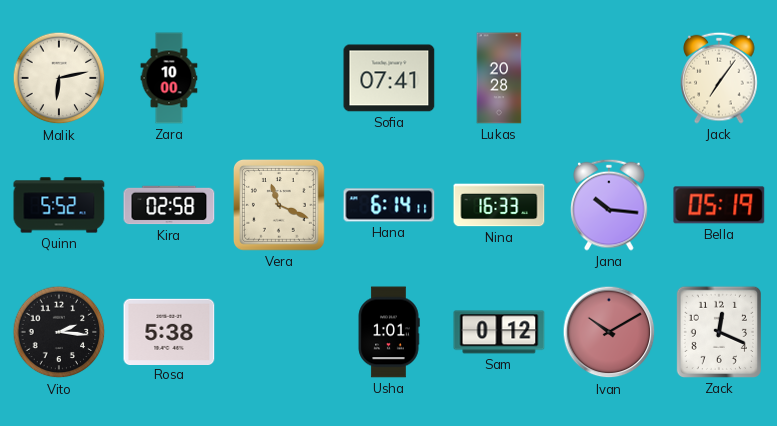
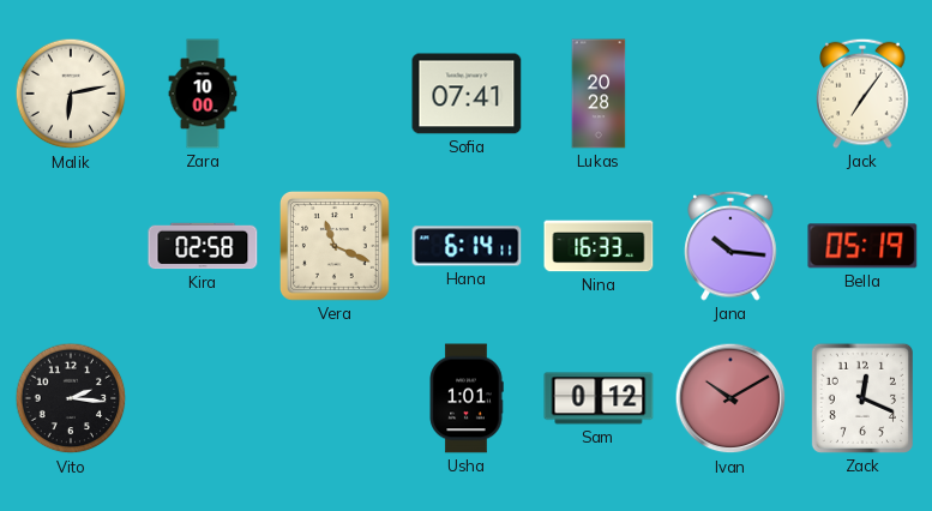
Quinn: 5:52 -> none
Rosa: 5:38 -> none
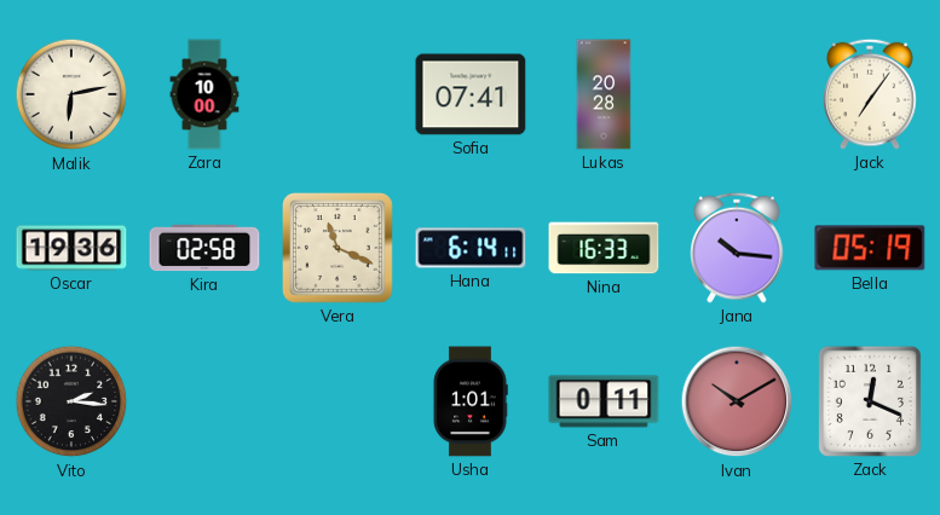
Oscar: none -> 19:36
Sam: 0:12 -> 0:11
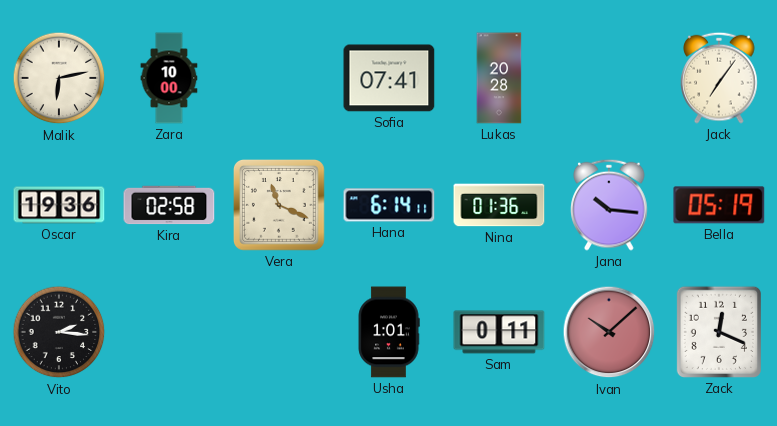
Nina: 16:33 -> 01:36
Ivan: 10:10 -> 10:08
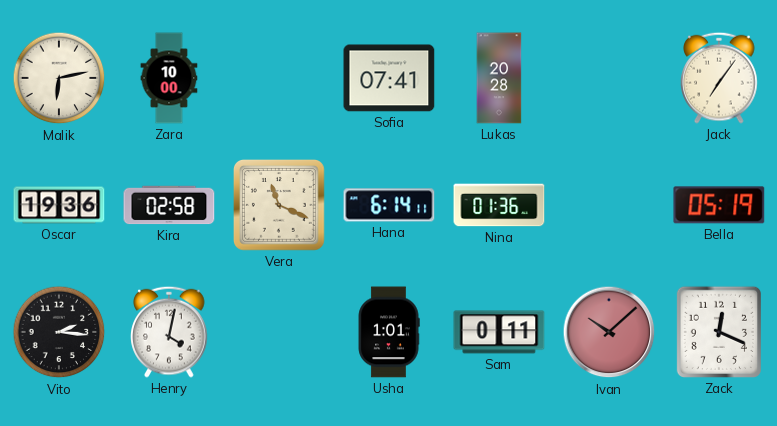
Jana: 10:16 -> none
Henry: none -> 4:02
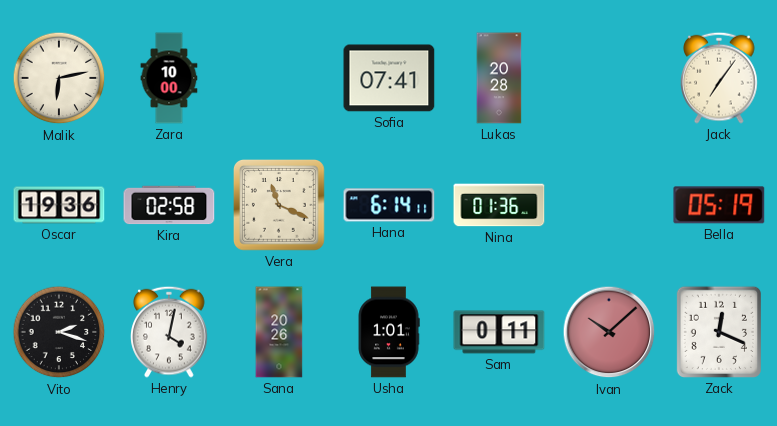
Vito: 2:16 -> 2:18
Sana: none -> 20:26
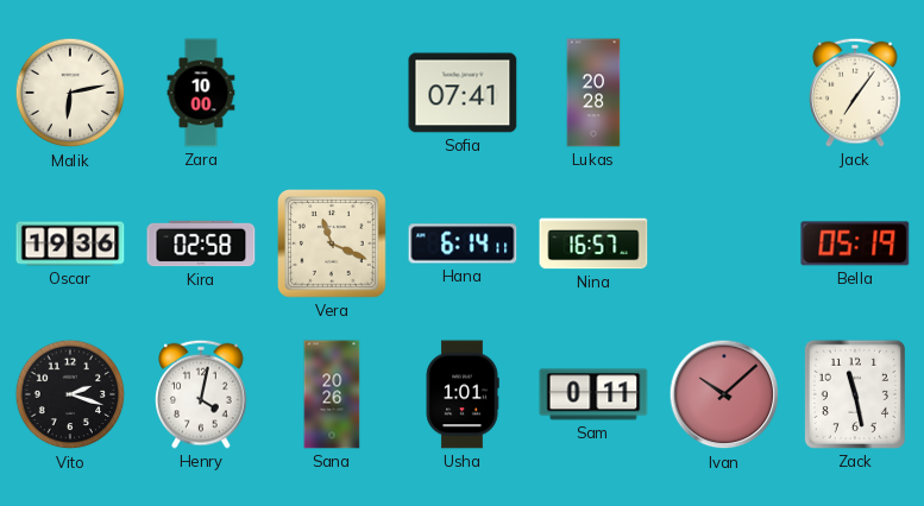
Nina: 01:36 -> 16:57
Zack: 12:19 -> 11:28
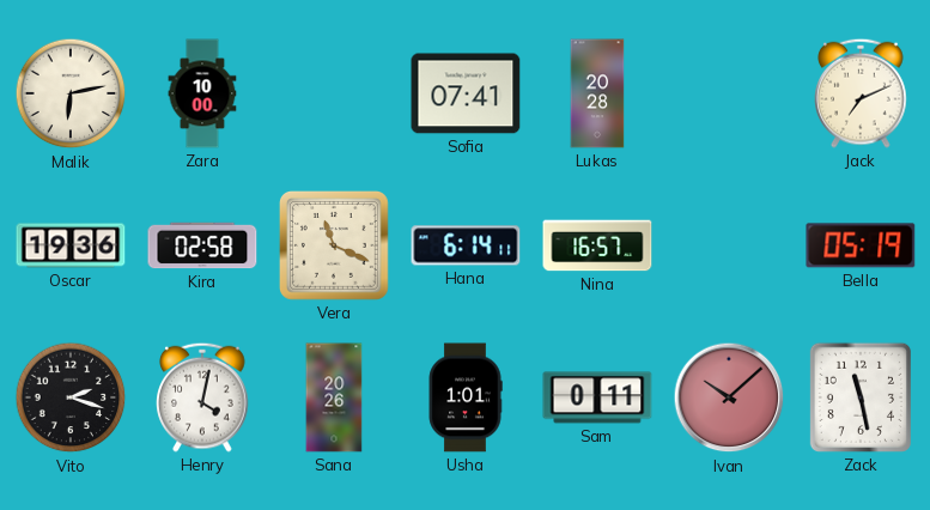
Jack: 7:06 -> 7:11
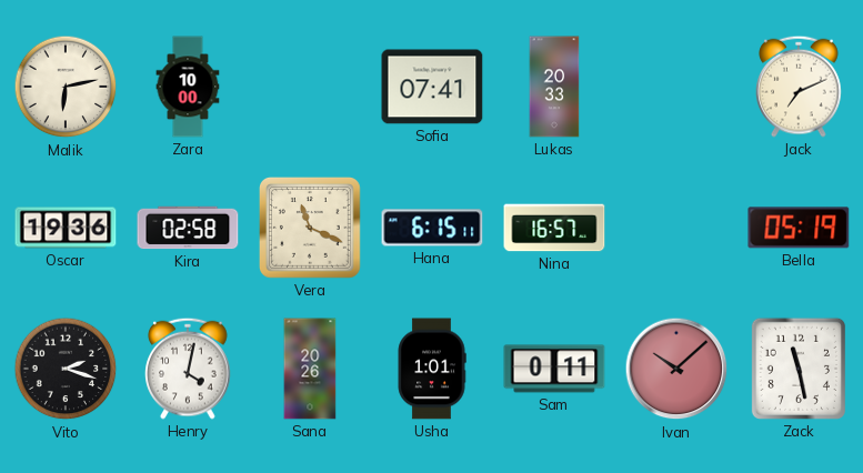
Lukas: 20:28 -> 20:33
Hana: 6:14 -> 6:15
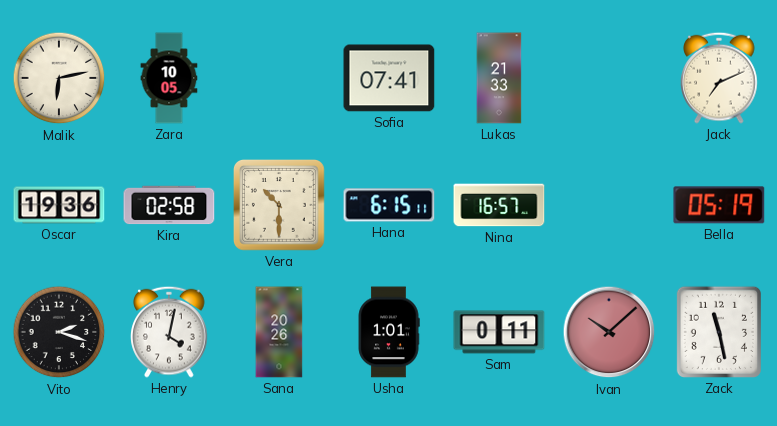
Zara: 10:00 -> 10:05
Lukas: 20:33 -> 21:33
Vera: 11:19 -> 10:30
